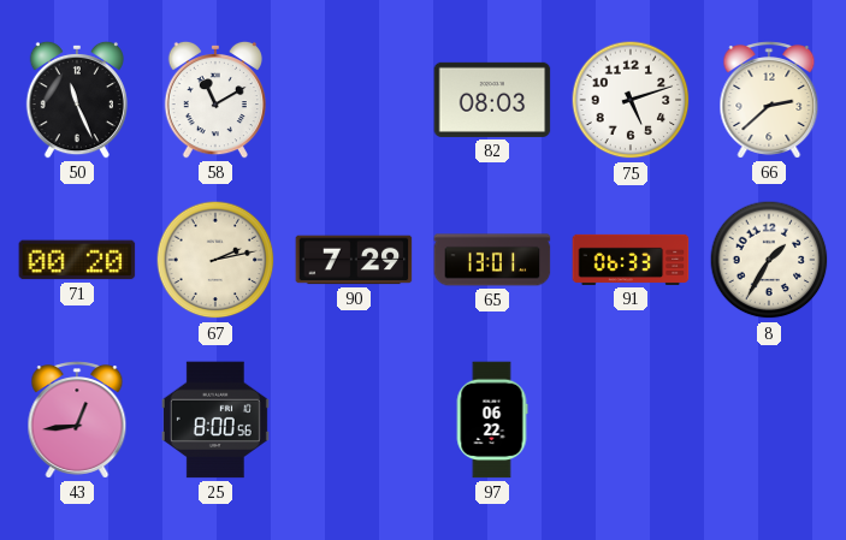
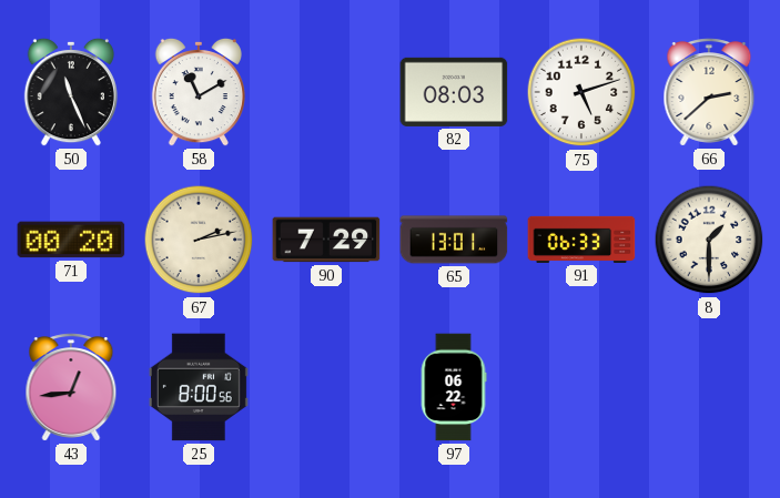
8: 1:35 -> 1:30
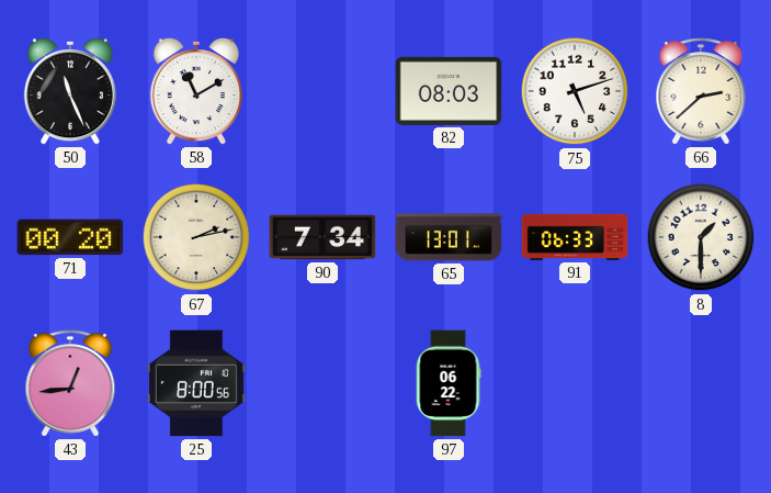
90: 7:29 -> 7:34
